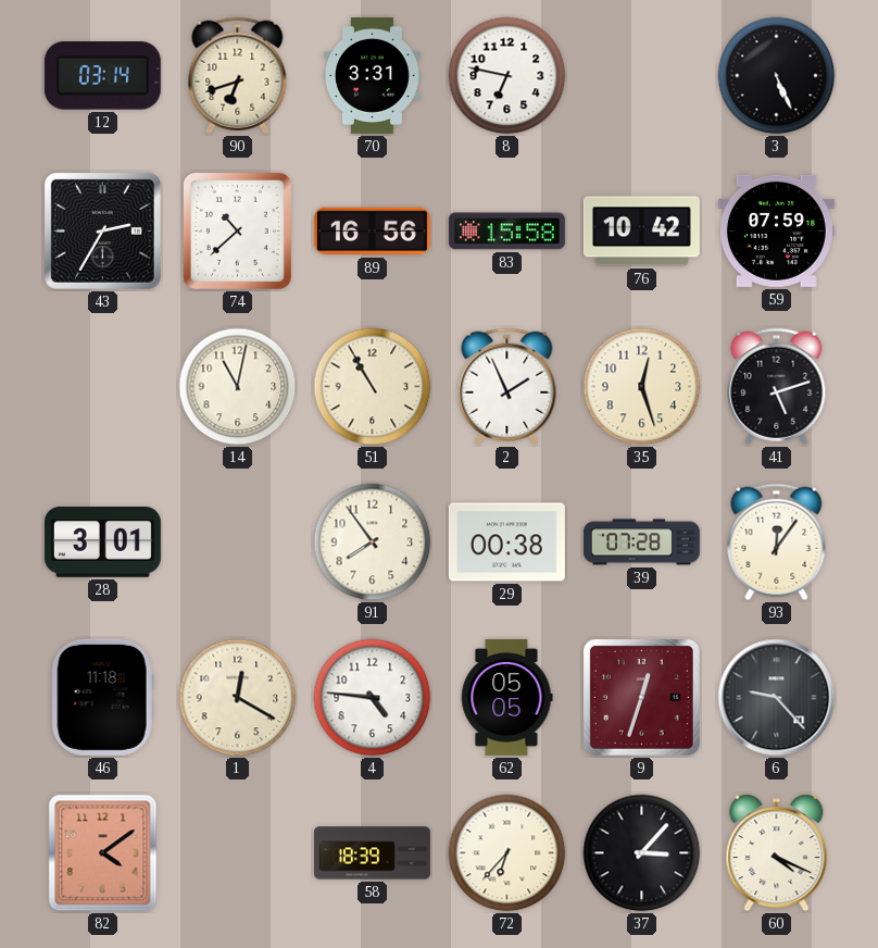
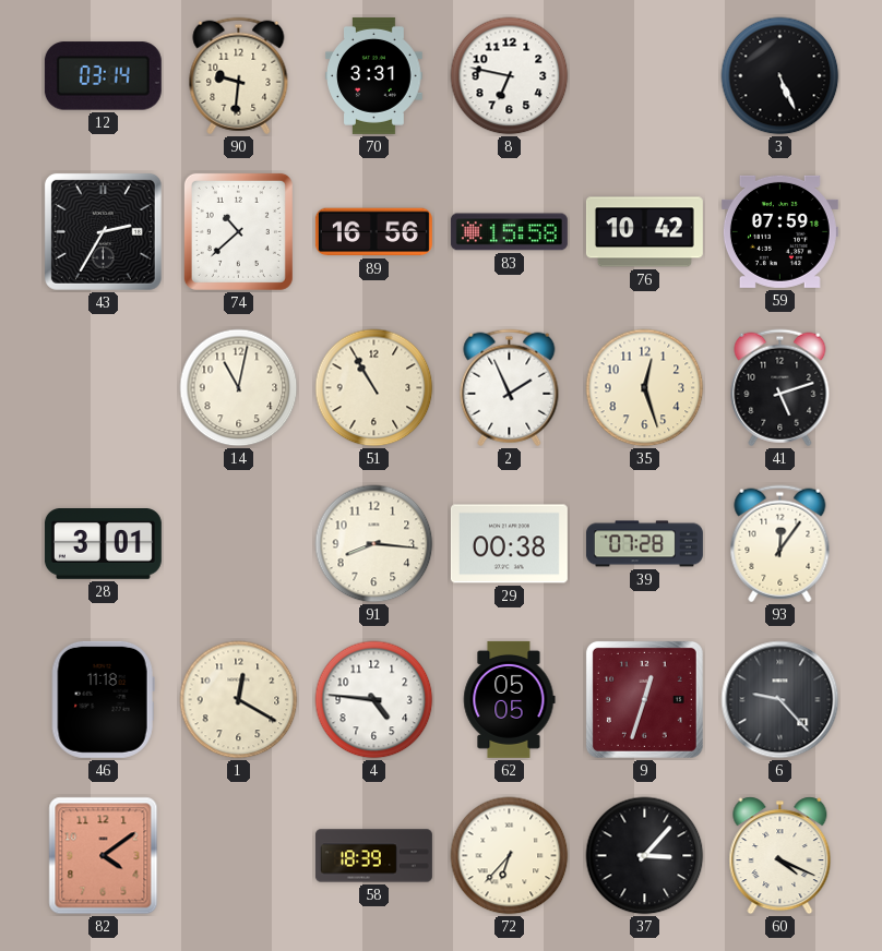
90: 6:42 -> 9:31
91: 7:54 -> 8:16
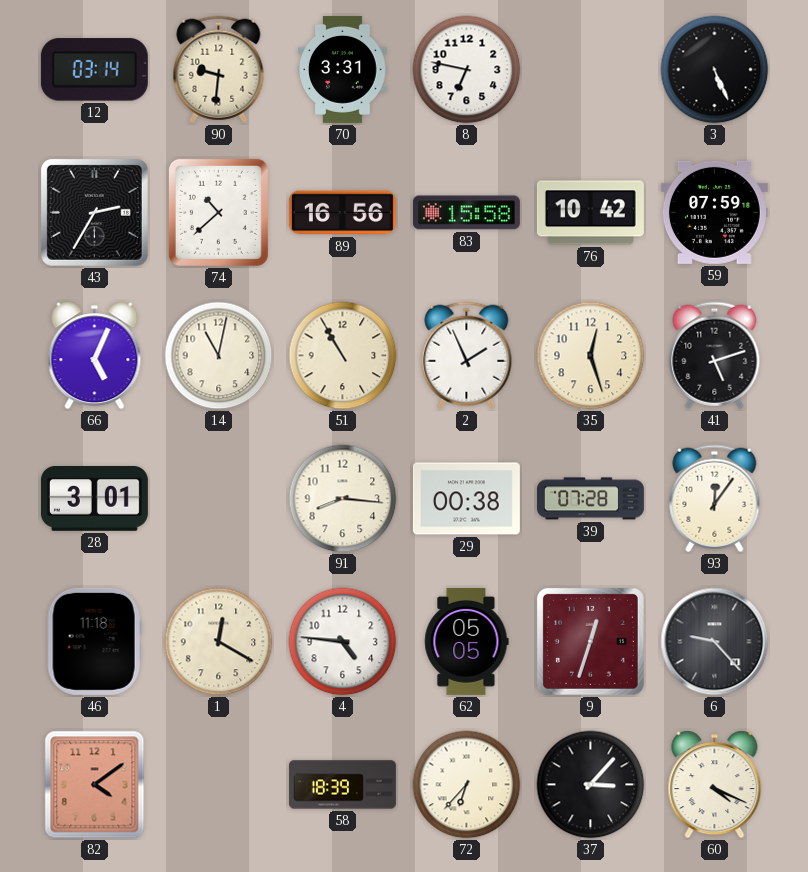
66: none -> 5:04
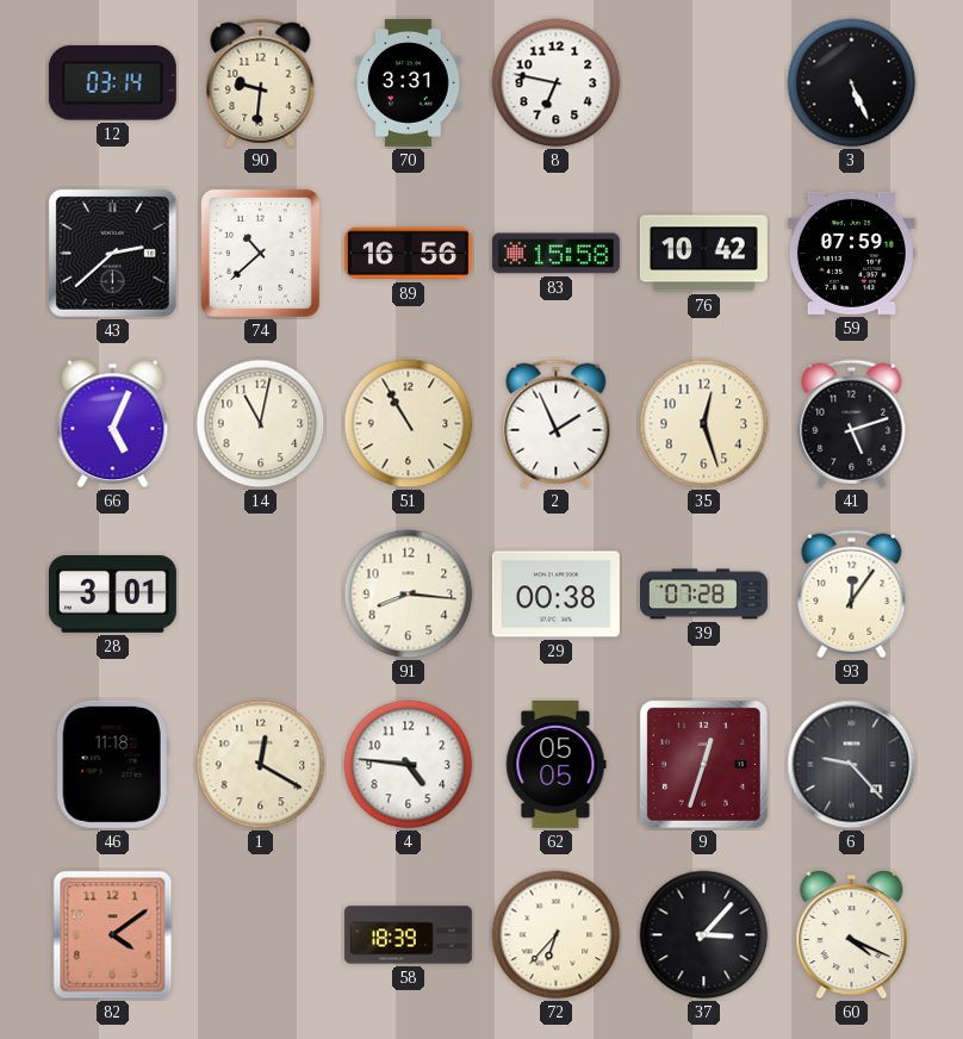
43: 2:35 -> 2:38
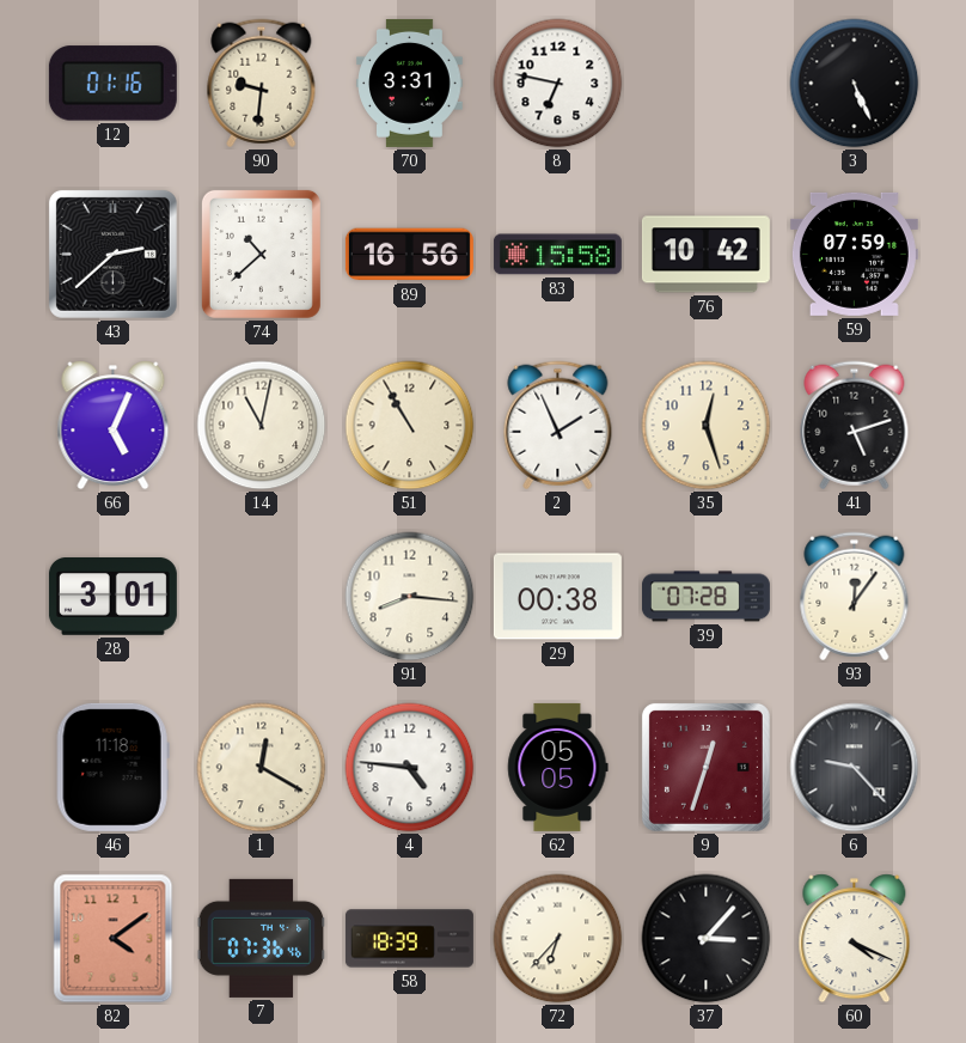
12: 03:14 -> 01:16
7: none -> 07:36
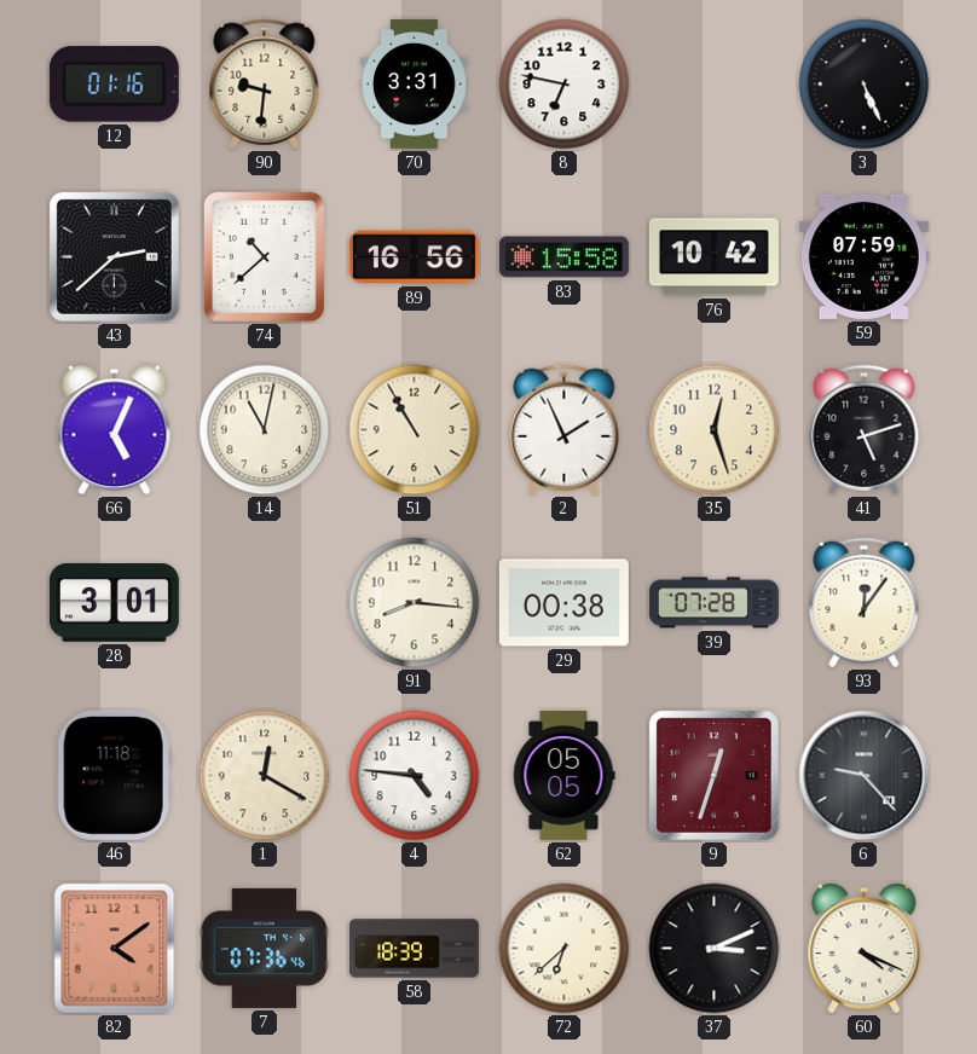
72: 6:37 -> 6:38
37: 3:07 -> 3:11
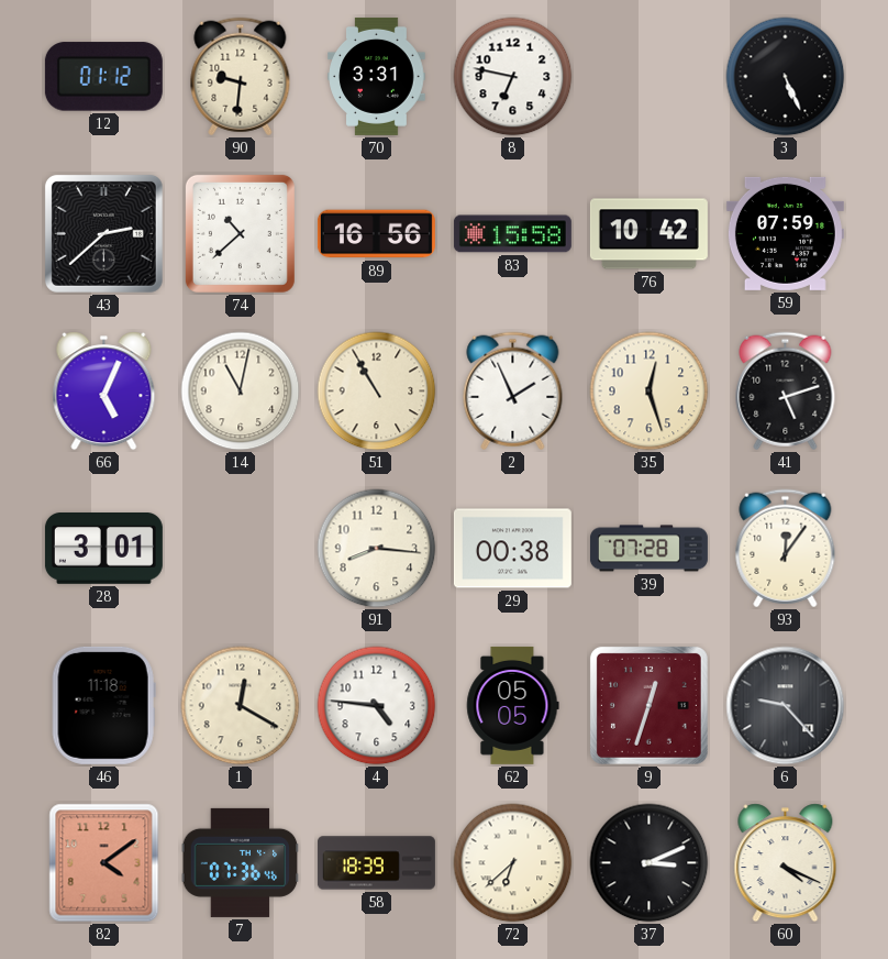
12: 01:16 -> 01:12
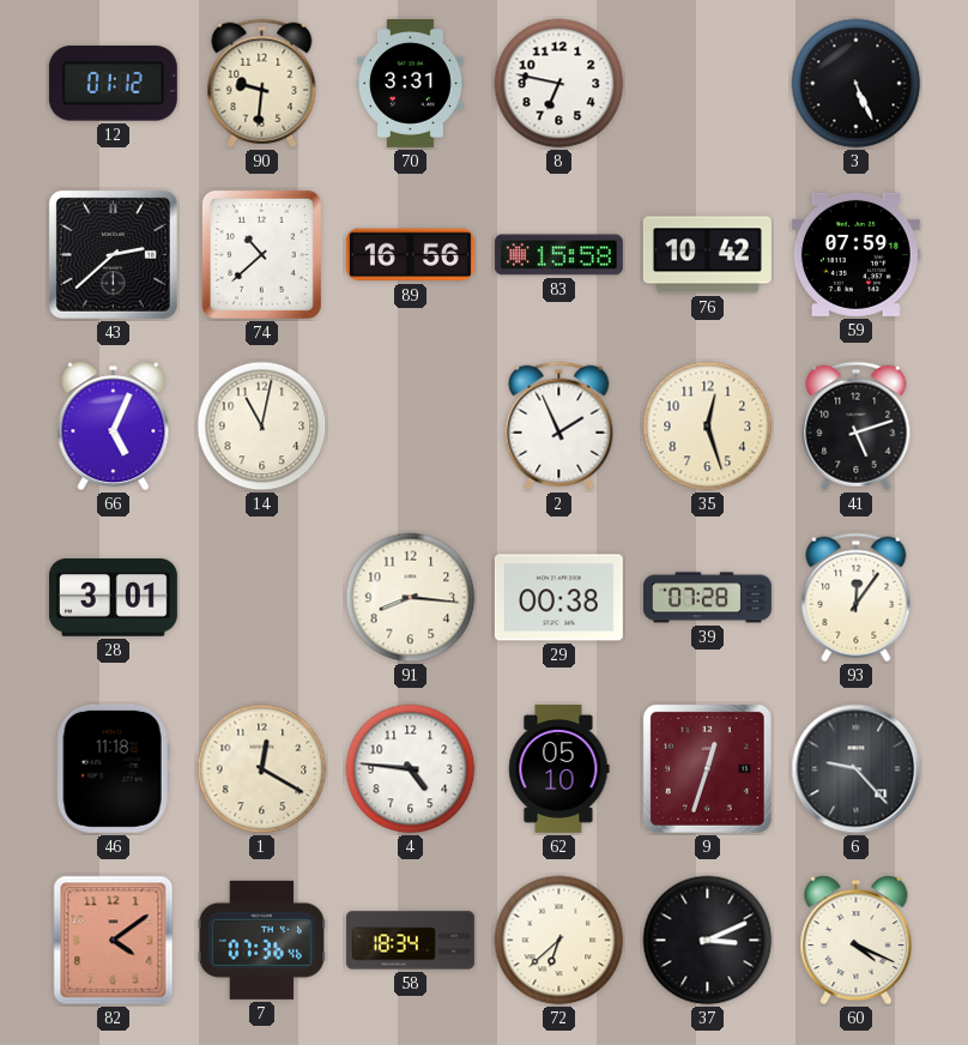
51: 10:55 -> none
62: 05:05 -> 05:10
58: 18:39 -> 18:34
